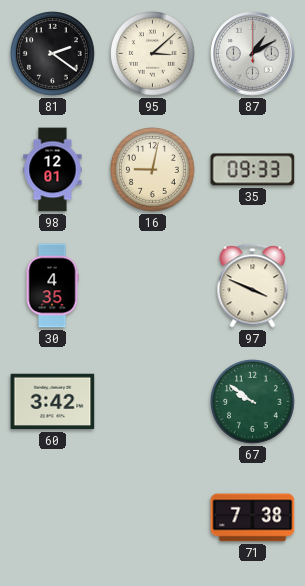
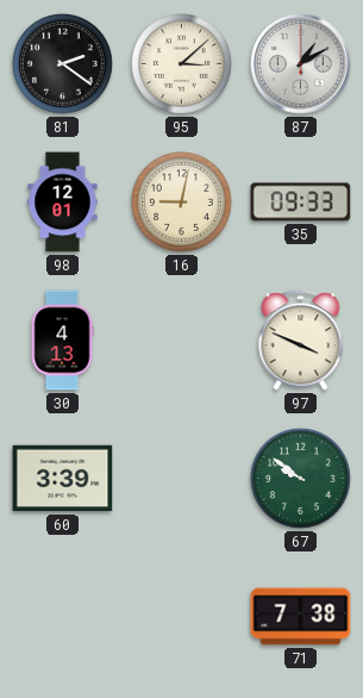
30: 4:35 -> 4:13
60: 3:42 -> 3:39
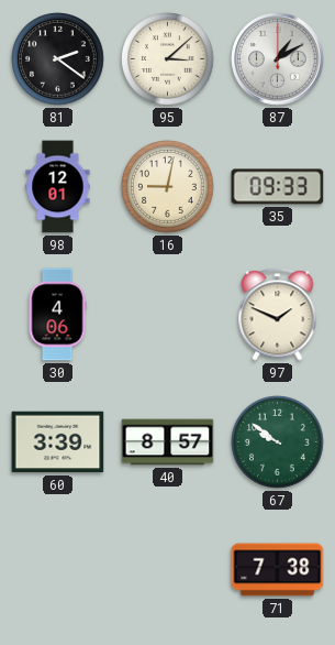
30: 4:13 -> 4:06
97: 3:49 -> 1:49
40: none -> 8:57
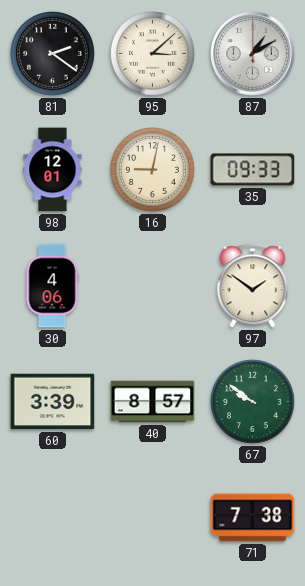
97: 1:49 -> 1:51
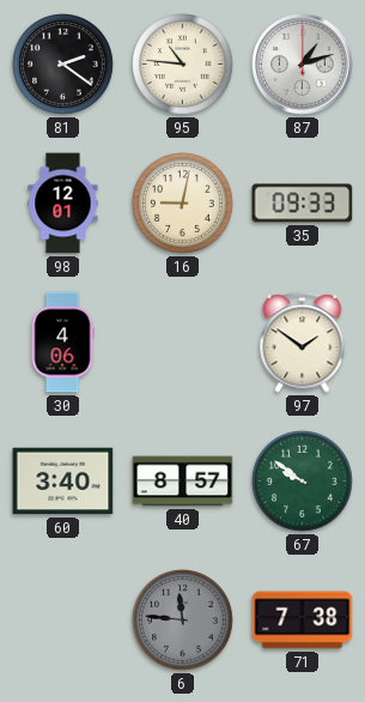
95: 3:08 -> 10:46
87: 1:10 -> 1:12
60: 3:39 -> 3:40
6: none -> 11:46
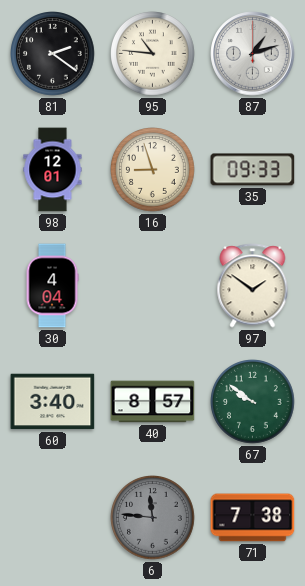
16: 9:02 -> 8:57
30: 4:06 -> 4:04
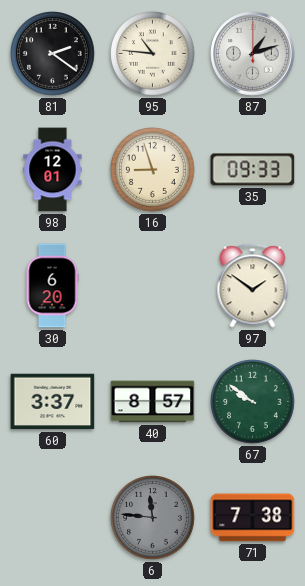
30: 4:04 -> 6:20
60: 3:40 -> 3:37
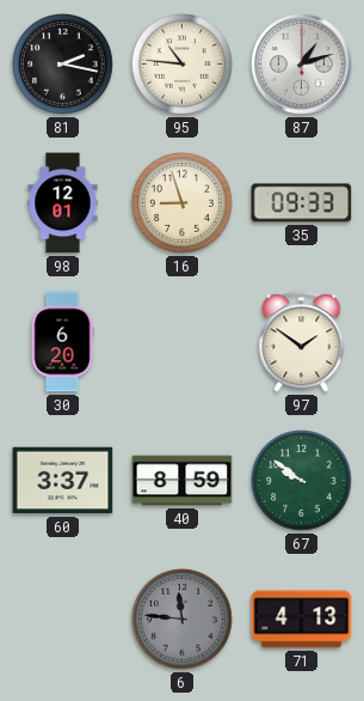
81: 2:21 -> 2:17
40: 8:57 -> 8:59
71: 7:38 -> 4:13
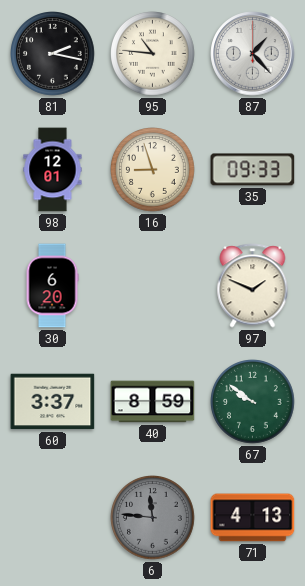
87: 1:12 -> 1:23
97: 1:51 -> 1:49
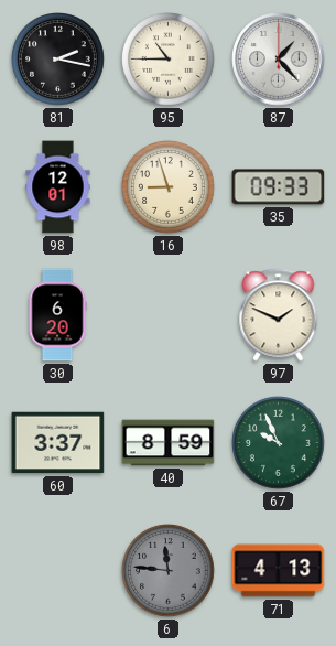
95: 10:46 -> 10:45
67: 9:51 -> 9:56
